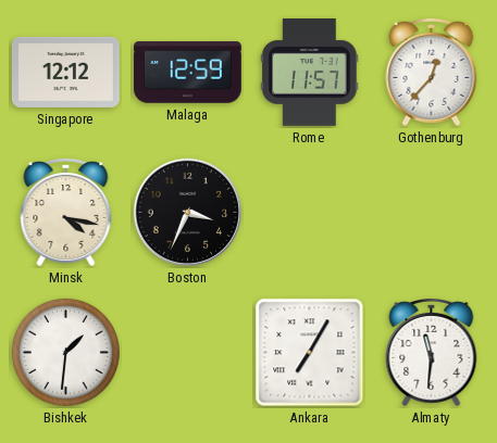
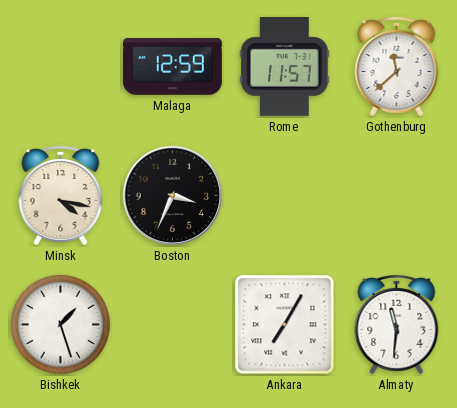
Singapore: 12:12 -> none
Gothenburg: 12:37 -> 11:38
Bishkek: 1:31 -> 1:27
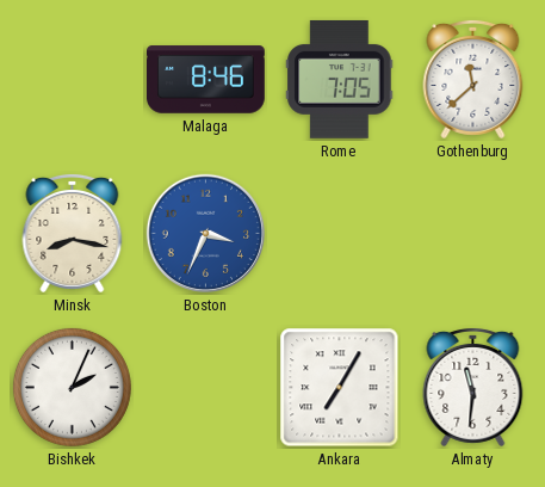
Malaga: 12:59 -> 8:46
Rome: 11:57 -> 7:05
Minsk: 4:17 -> 8:17
Boston dial: black -> blue
Bishkek: 1:27 -> 2:04
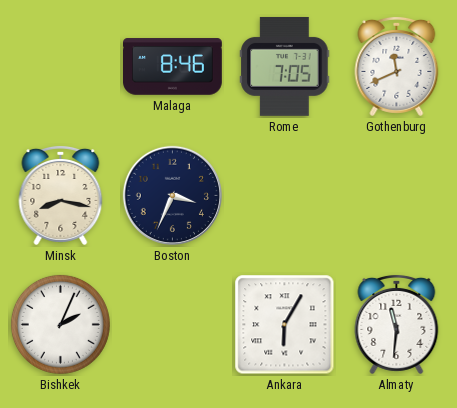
Gothenburg: 11:38 -> 11:41
Boston dial: blue -> navy
Ankara: 7:05 -> 6:05
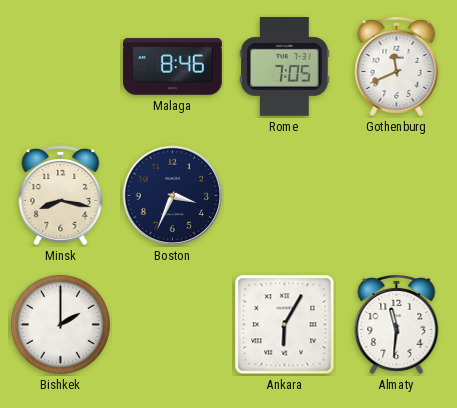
Bishkek: 2:04 -> 2:00
